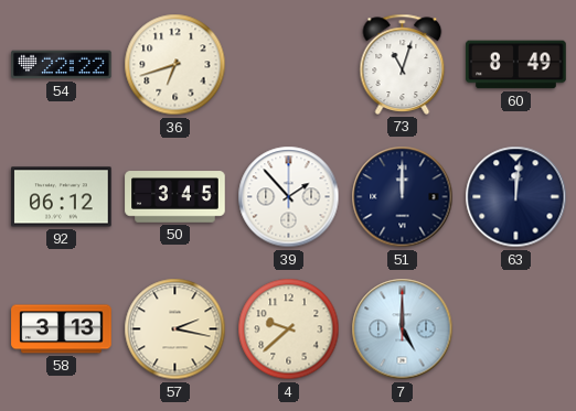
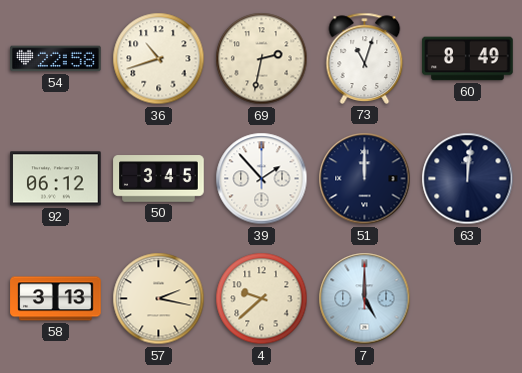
54: 22:22 -> 22:58
36: 6:42 -> 10:42
69: none -> 2:32
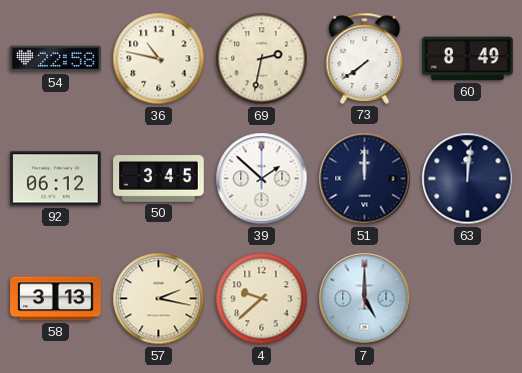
36: 10:42 -> 10:47
73: 11:03 -> 7:39
39: 1:53 -> 1:52
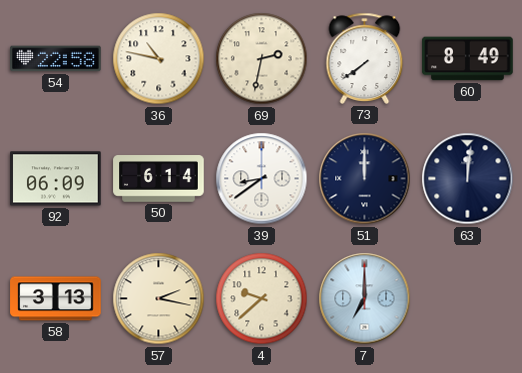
92: 06:12 -> 06:09
50: 3:45 -> 6:14
39: 1:52 -> 8:39
7: 5:00 -> 7:00
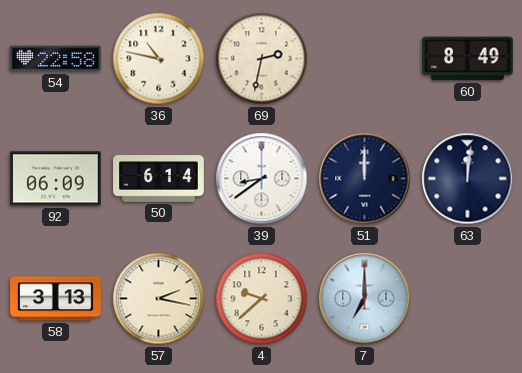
73: 7:39 -> none
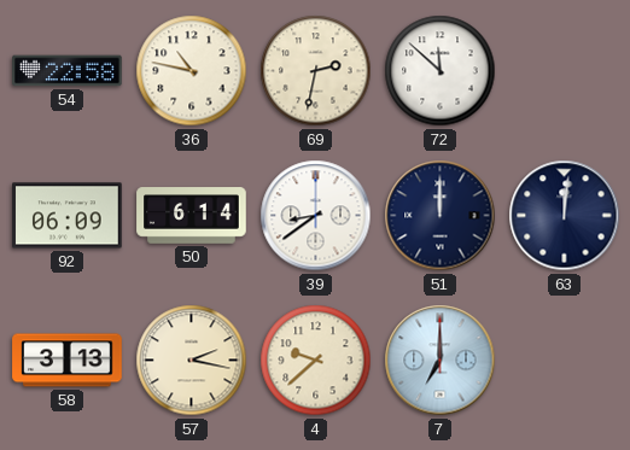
72: none -> 11:52
60: 8:49 -> none
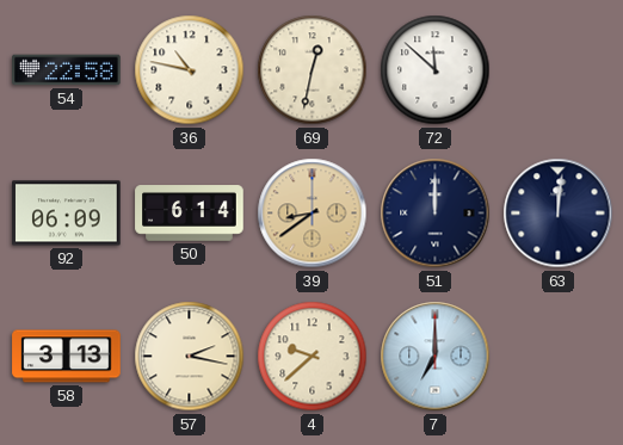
69: 2:32 -> 12:32
39 dial: white -> champagne
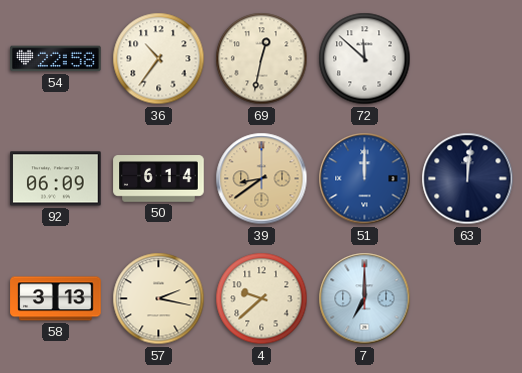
36: 10:47 -> 10:36
51 dial: navy -> blue
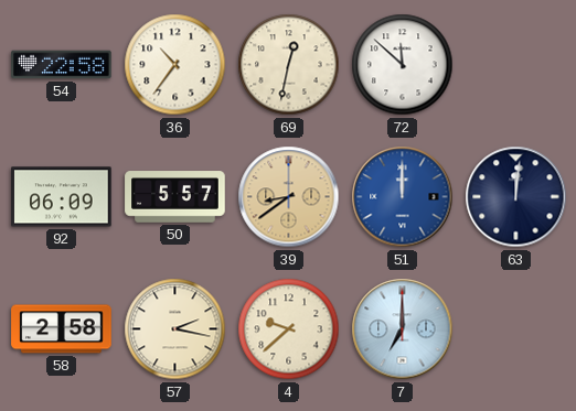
50: 6:14 -> 5:57
58: 3:13 -> 2:58
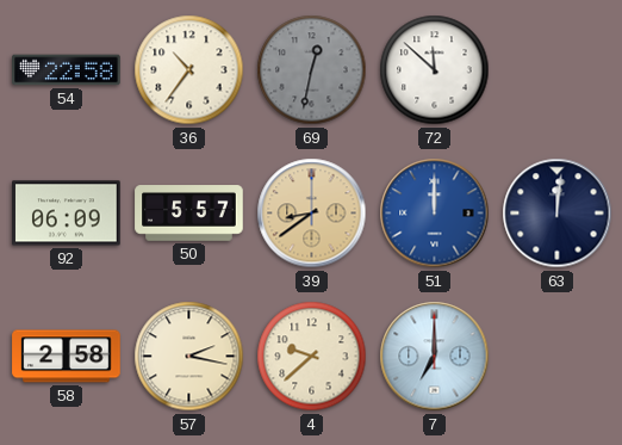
69 dial: cream -> grey
